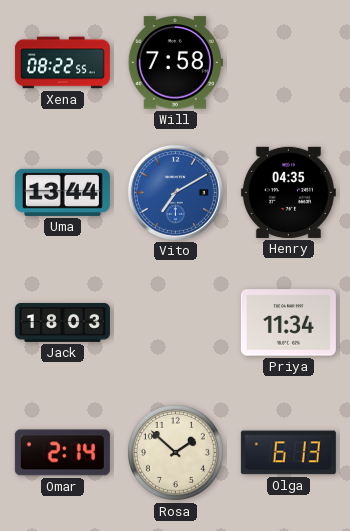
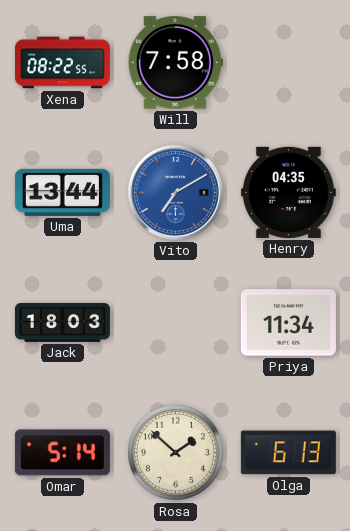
Omar: 2:14 -> 5:14
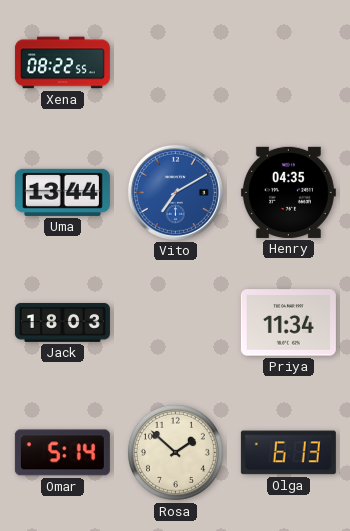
Will: 7:58 -> none
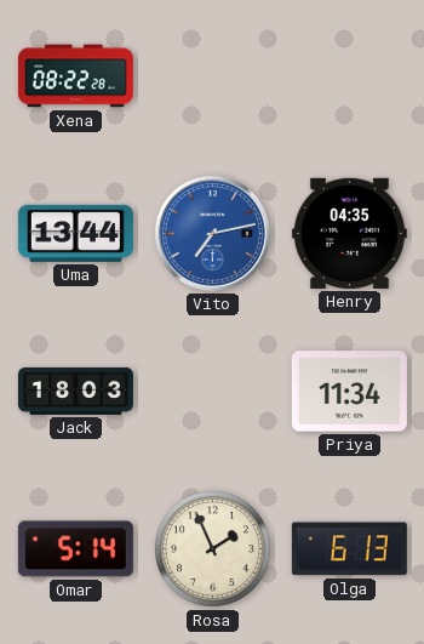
Xena: 08:22:55 -> 08:22:28
Vito: 7:10 -> 7:13
Rosa: 1:52 -> 1:56
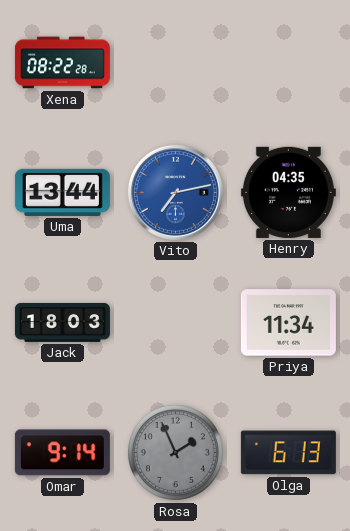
Omar: 5:14 -> 9:14
Rosa dial: cream -> grey
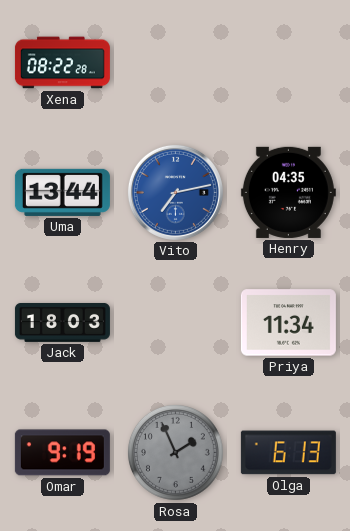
Omar: 9:14 -> 9:19
